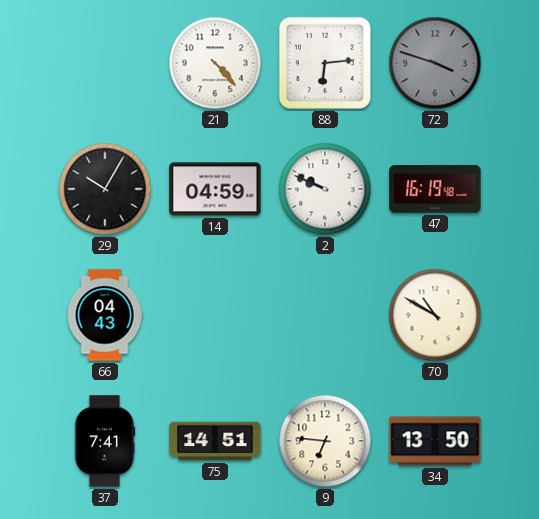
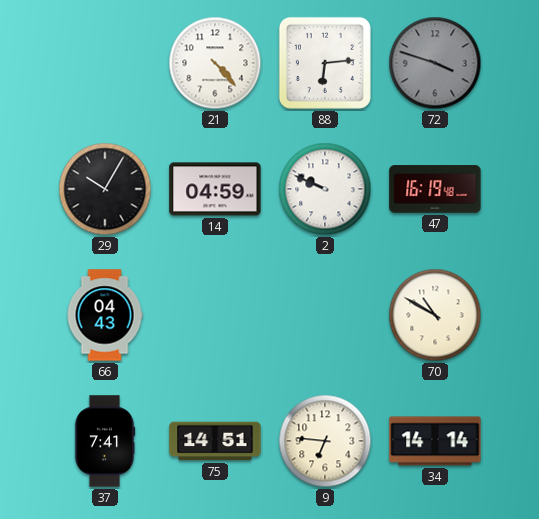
34: 13:50 -> 14:14
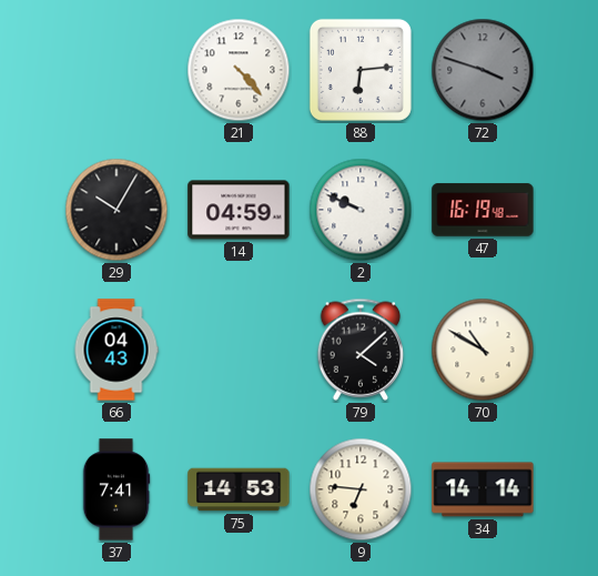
79: none -> 4:08
75: 14:51 -> 14:53
